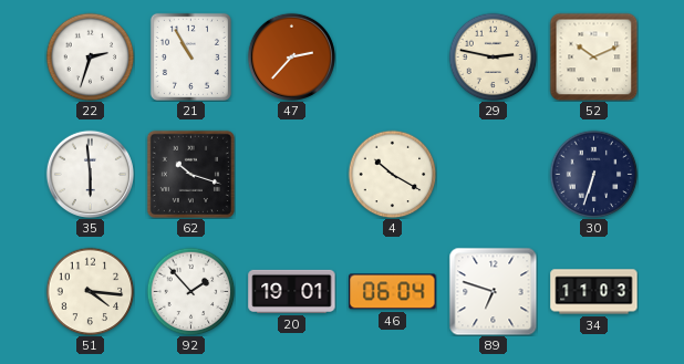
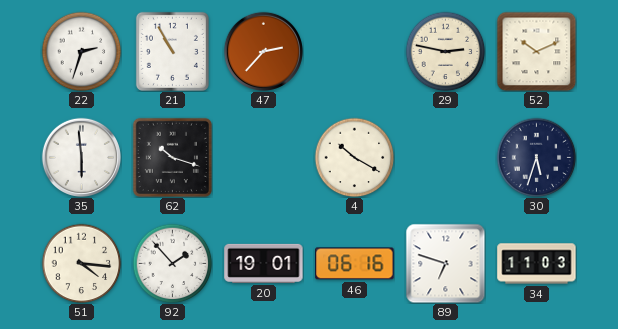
30: 6:33 -> 5:33
46: 06:04 -> 06:16
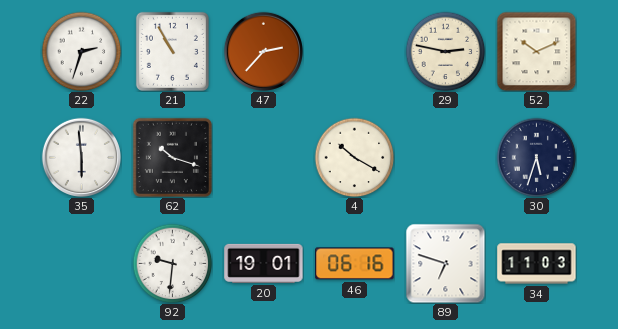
51: 4:16 -> none
92: 1:53 -> 9:31
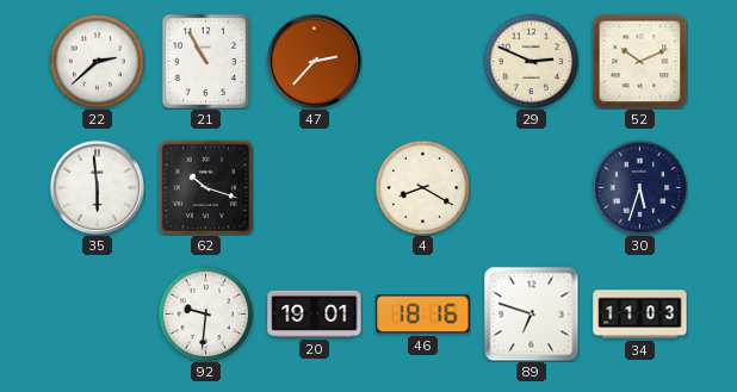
22: 2:33 -> 2:38
29: 2:47 -> 2:49
4: 10:20 -> 8:20
46: 06:16 -> 18:16
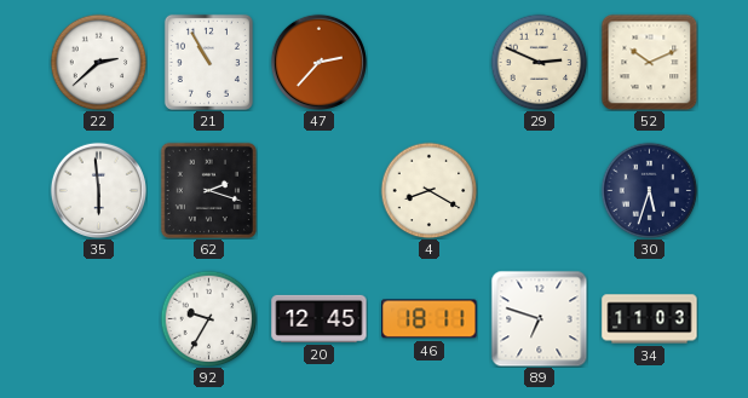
62: 10:18 -> 2:18
92: 9:31 -> 9:35
20: 19:01 -> 12:45
46: 18:16 -> 18:11
